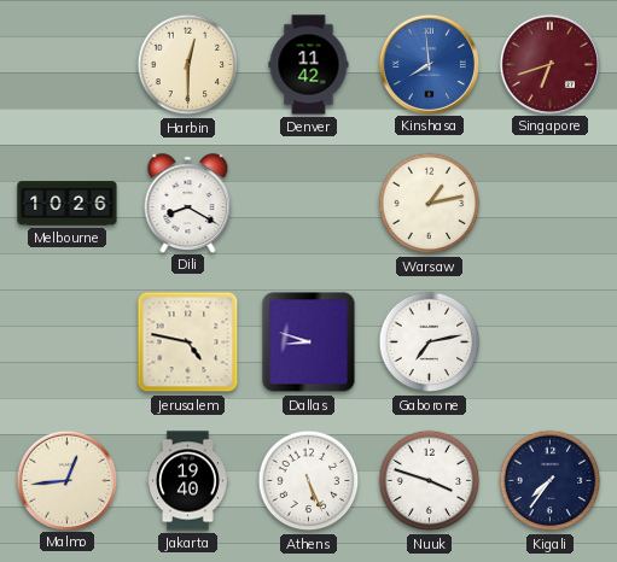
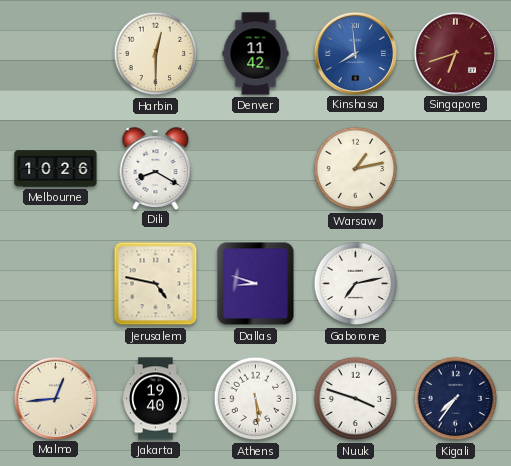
Athens: 5:26 -> 5:29
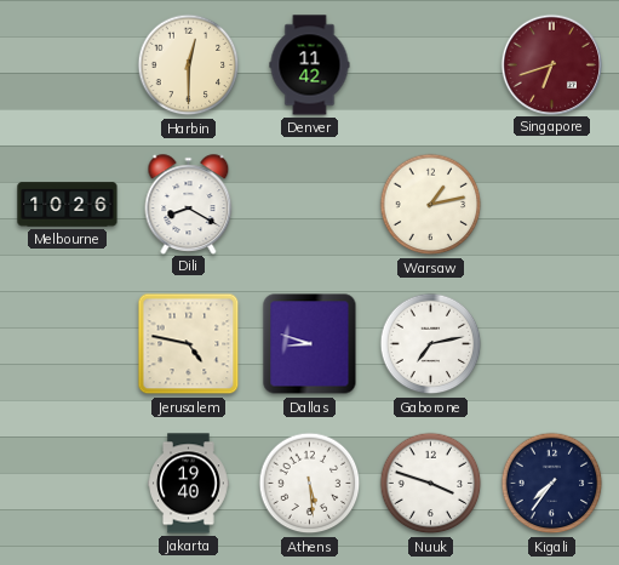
Kinshasa: 7:59 -> none
Malmo: 12:44 -> none
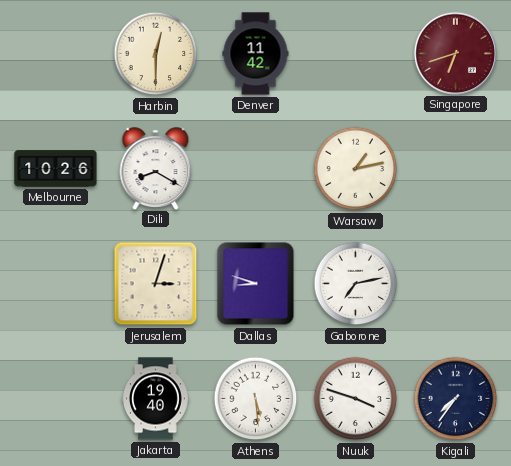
Jerusalem: 4:47 -> 3:03
